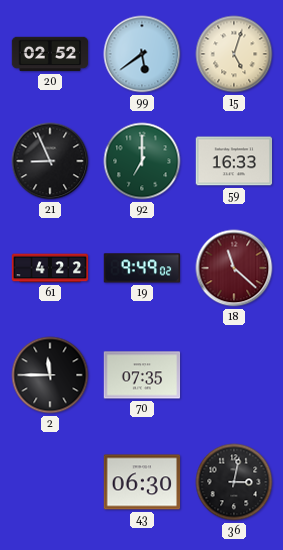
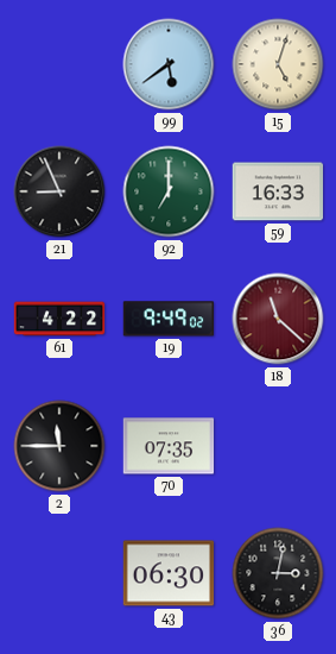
20: 02:52 -> none
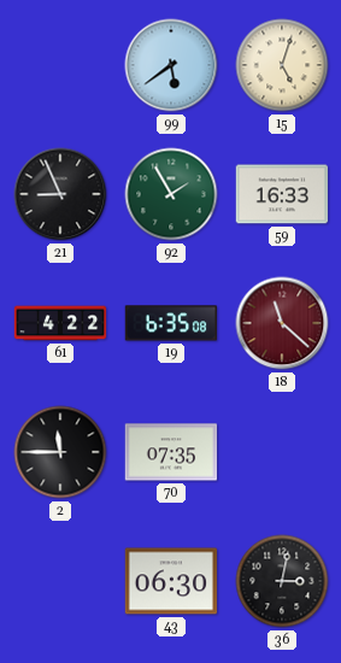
92: 7:00 -> 1:55
19: 9:49 -> 6:35
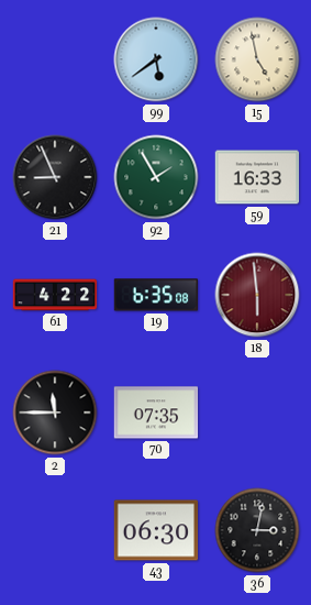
15: 5:03 -> 4:58
18: 11:22 -> 5:59
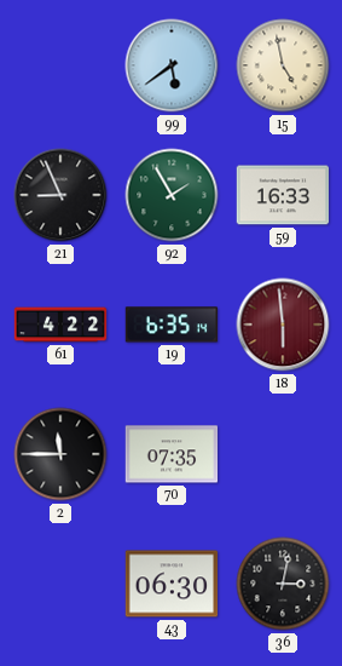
19: 6:35:08 -> 6:35:14
